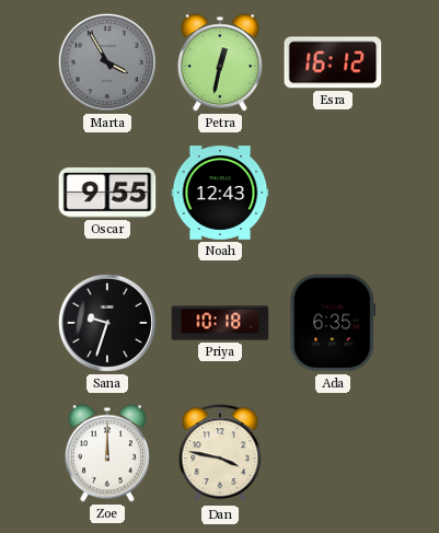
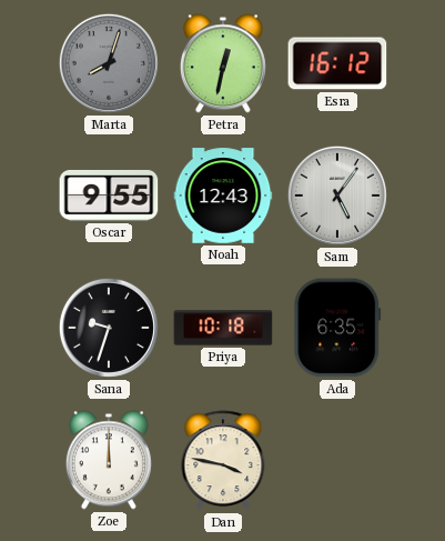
Marta: 3:55 -> 8:03
Sam: none -> 5:06
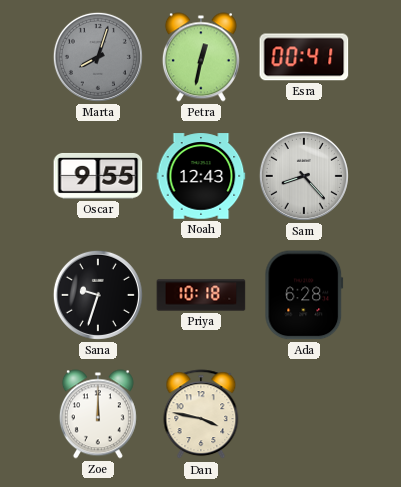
Esra: 16:12 -> 00:41
Sam: 5:06 -> 8:23
Ada: 6:35 -> 6:28
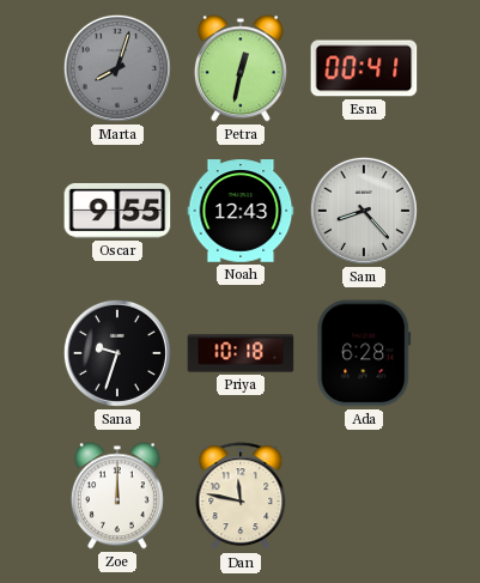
Dan: 3:47 -> 11:47
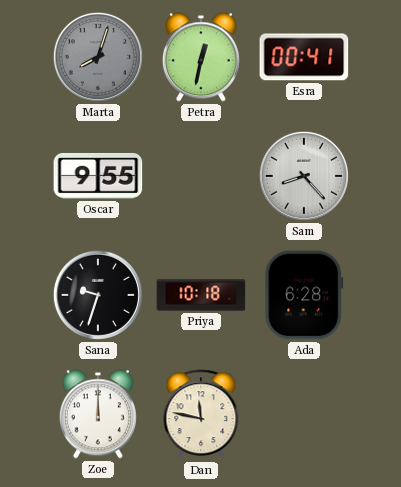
Noah: 12:43 -> none
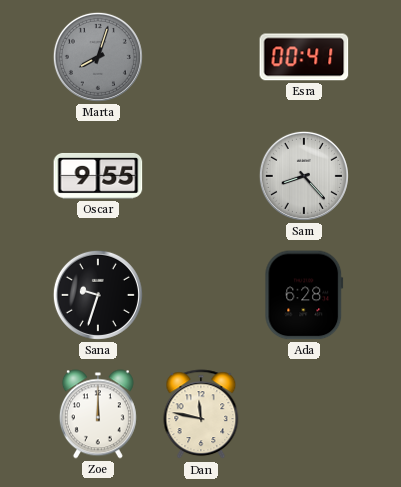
Petra: 12:32 -> none
Priya: 10:18 -> none
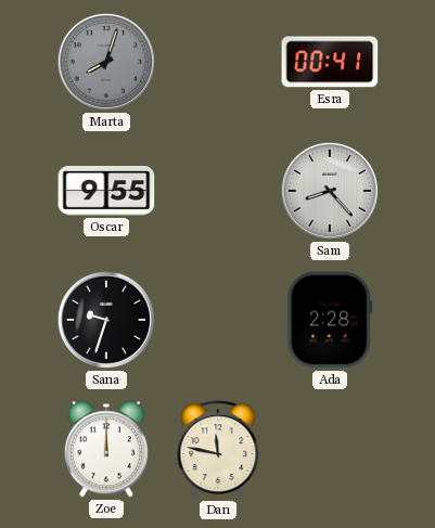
Ada: 6:28 -> 2:28
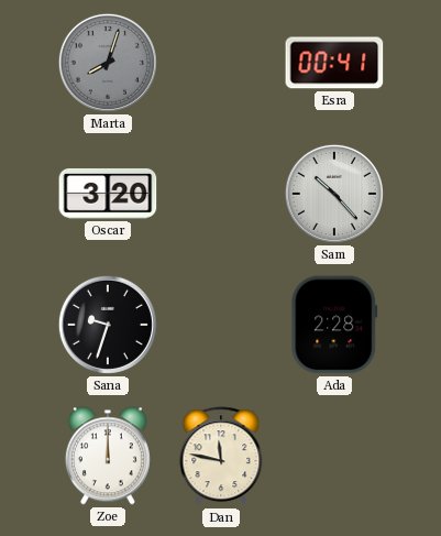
Oscar: 9:55 -> 3:20
Sam: 8:23 -> 10:23
